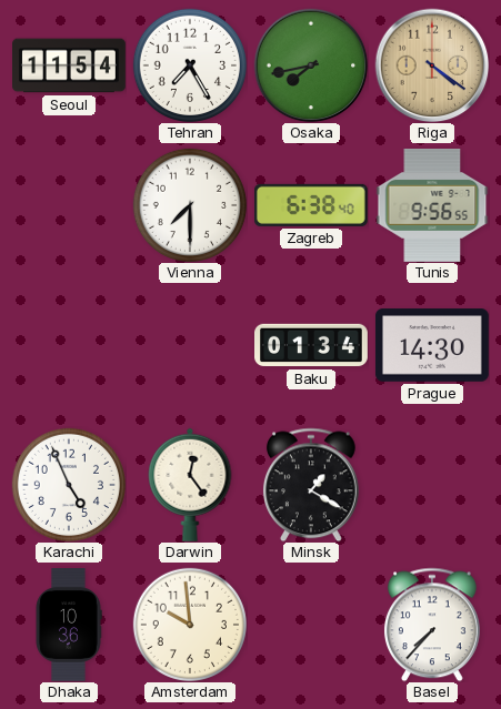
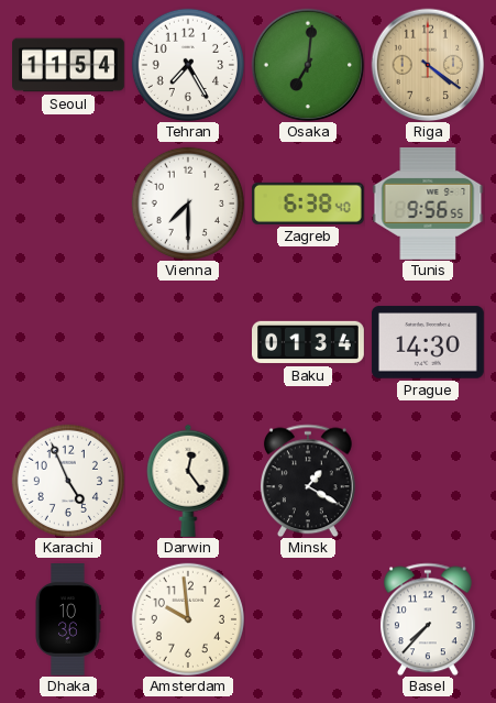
Osaka: 7:43 -> 7:01
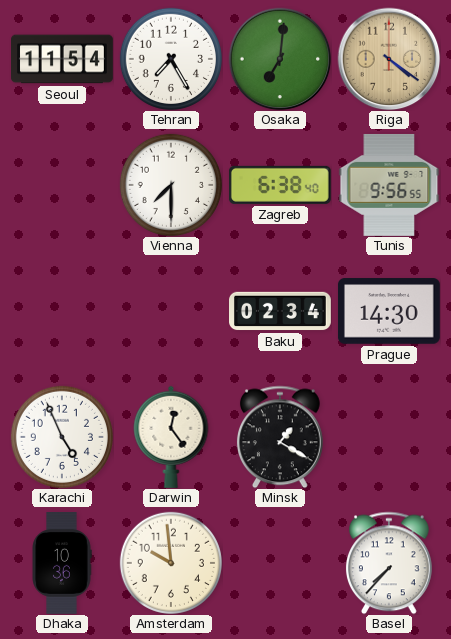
Baku: 01:34 -> 02:34
